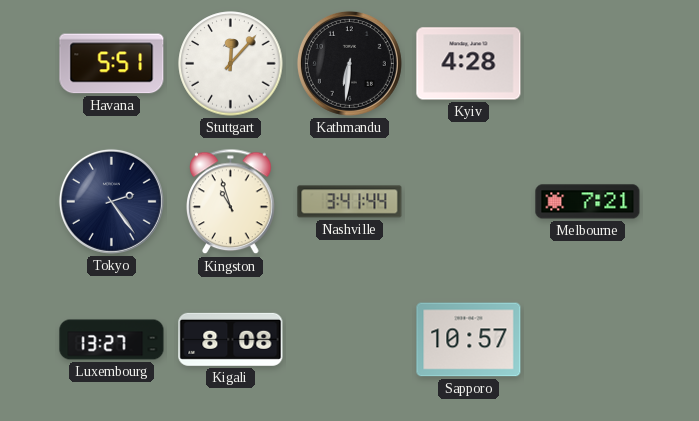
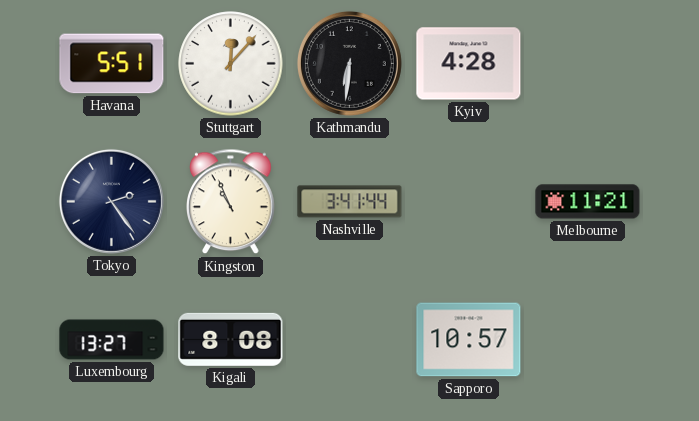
Kingston: 10:57 -> 10:56
Melbourne: 7:21 -> 11:21
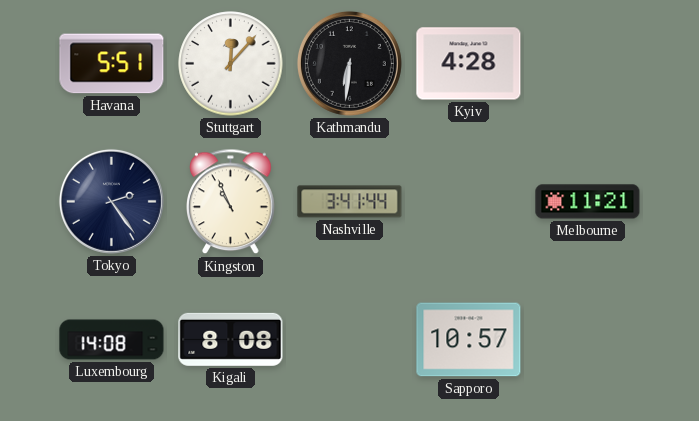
Luxembourg: 13:27 -> 14:08
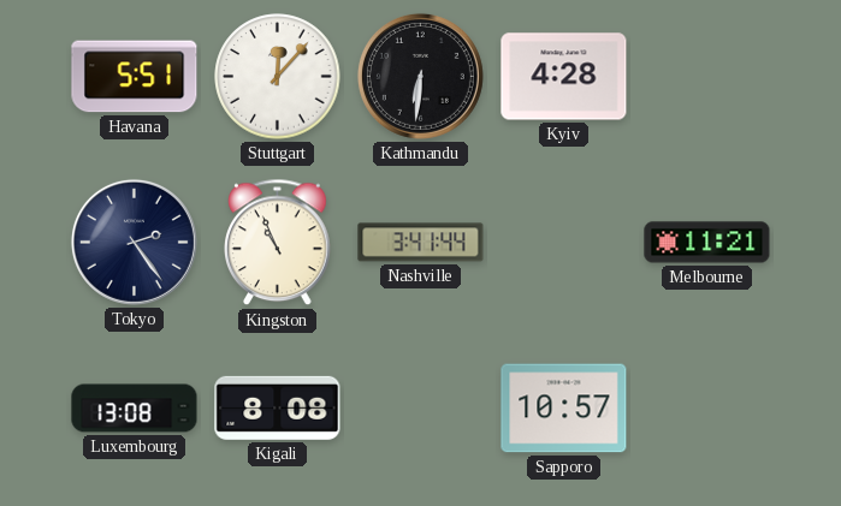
Luxembourg: 14:08 -> 13:08
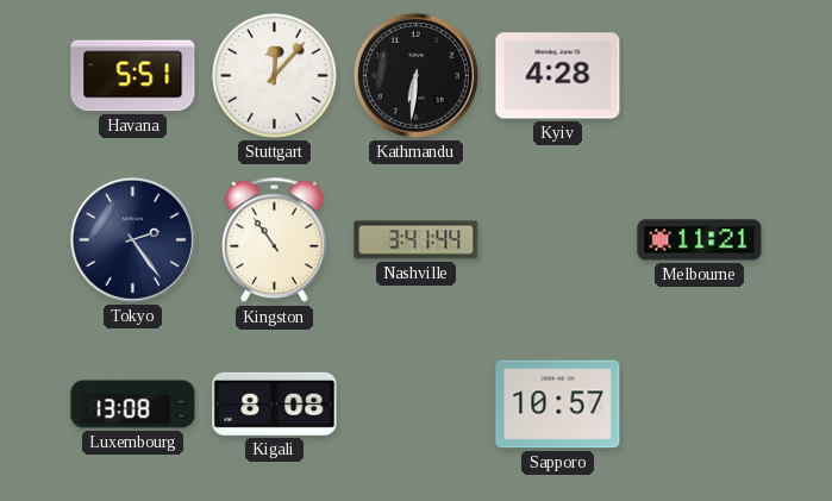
Kingston: 10:56 -> 10:54
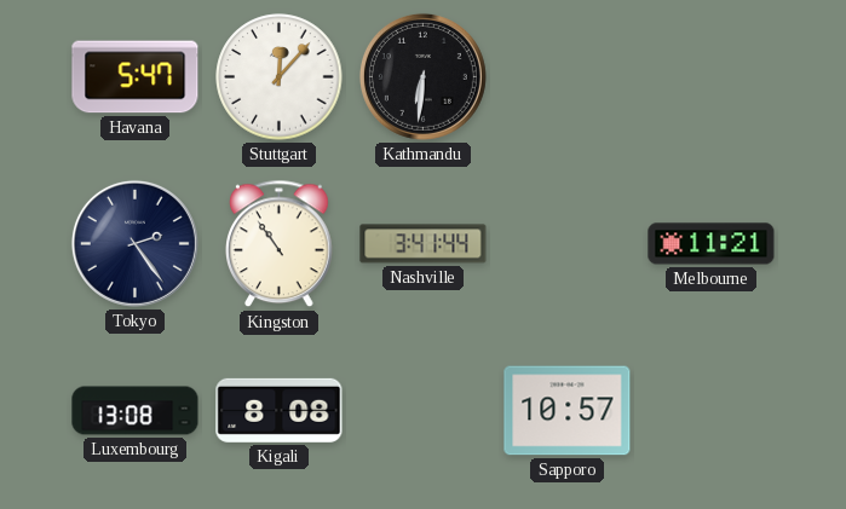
Havana: 5:51 -> 5:47
Kyiv: 4:28 -> none
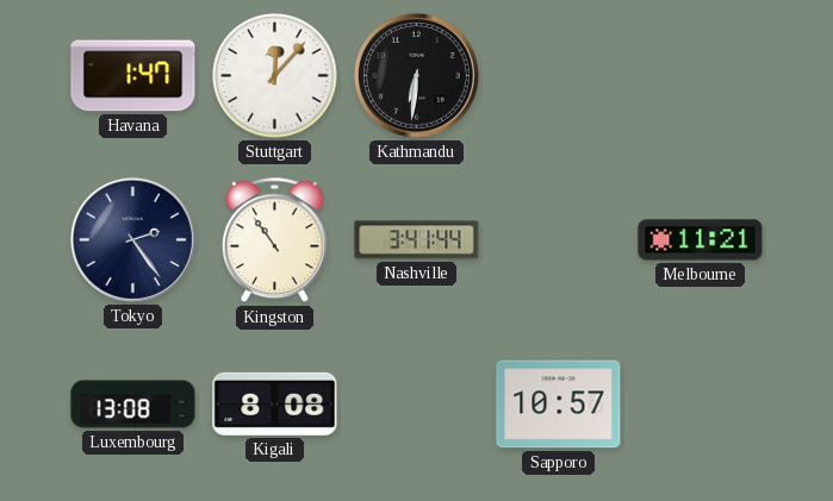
Havana: 5:47 -> 1:47
